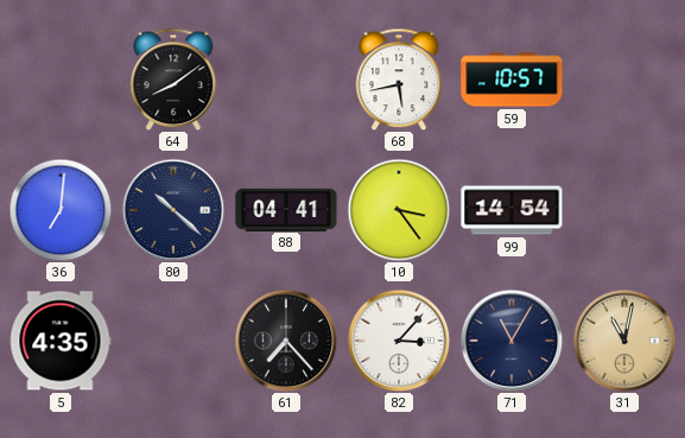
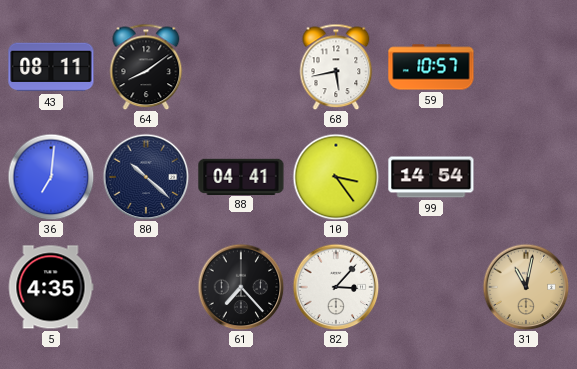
43: none -> 08:11
71: 11:05 -> none
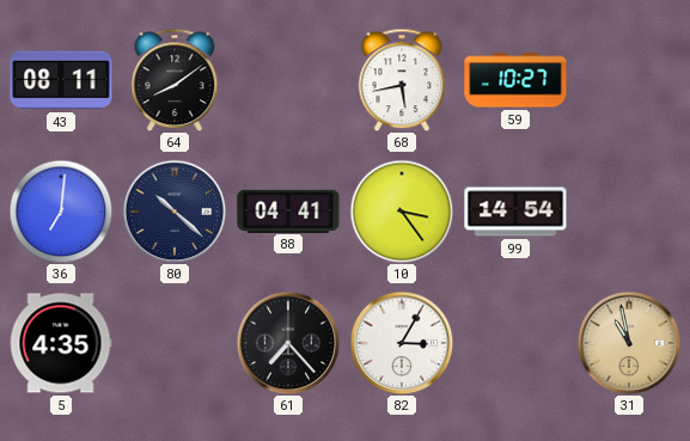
59: 10:57 -> 10:27
82: 3:07 -> 3:05
31: 11:02 -> 10:58
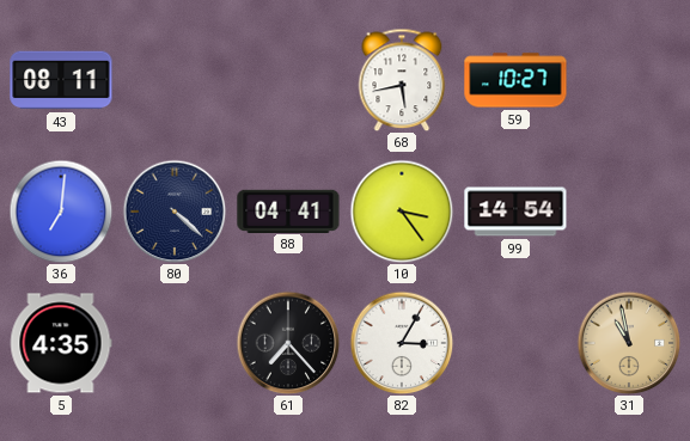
64: 8:09 -> none
80: 10:22 -> 4:22
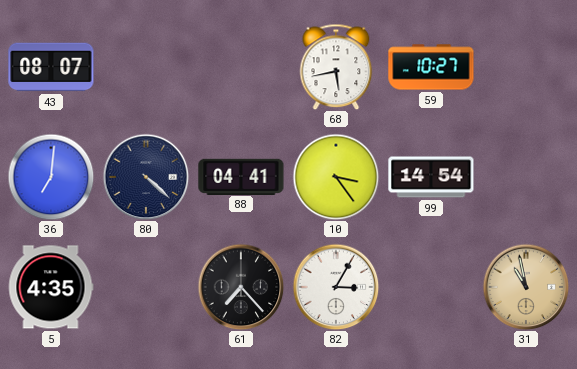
43: 08:11 -> 08:07
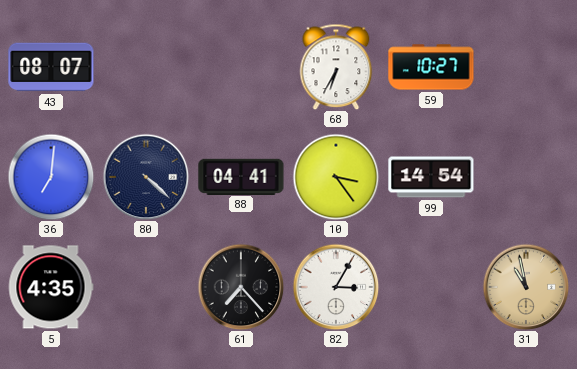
68: 5:43 -> 6:35
